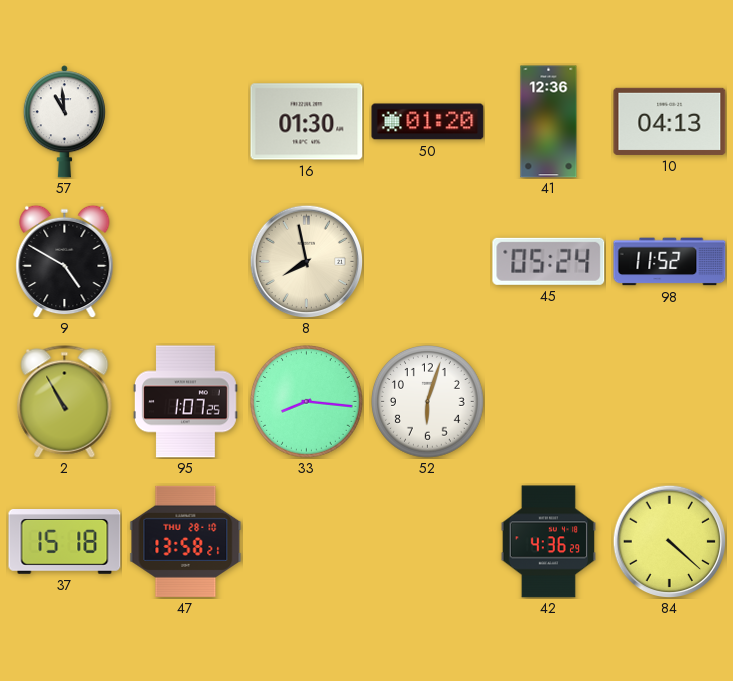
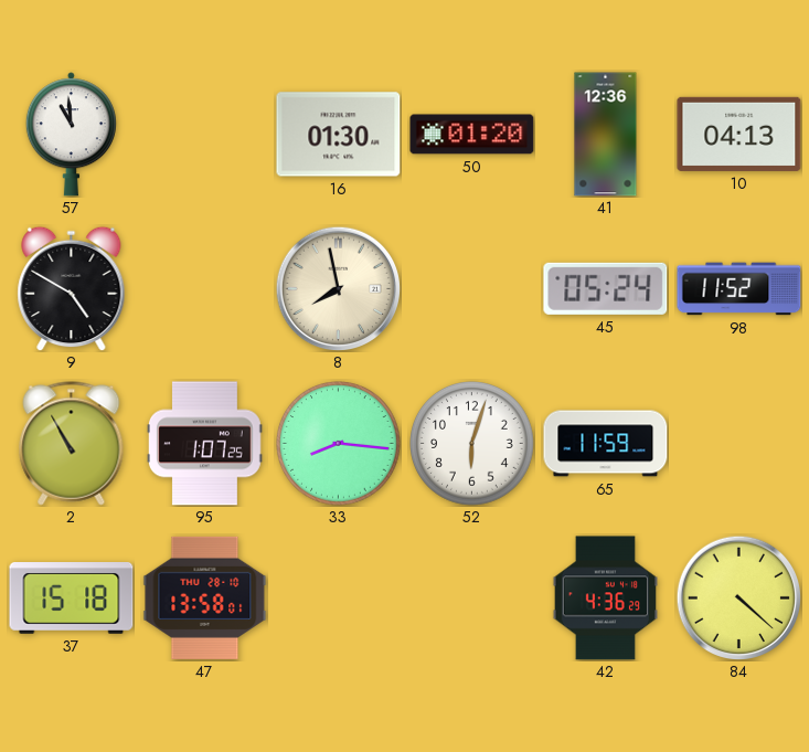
65: none -> 11:59
47: 13:58:21 -> 13:58:01
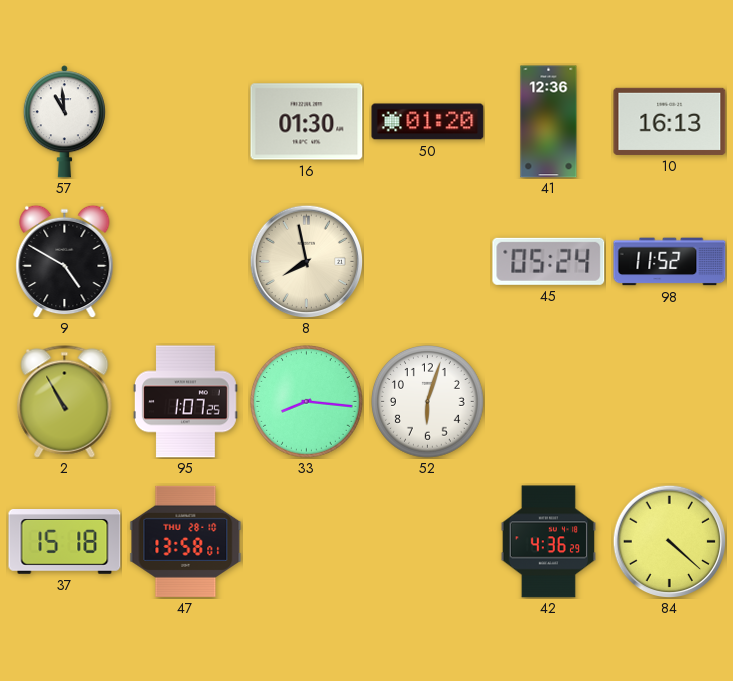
10: 04:13 -> 16:13
65: 11:59 -> none
